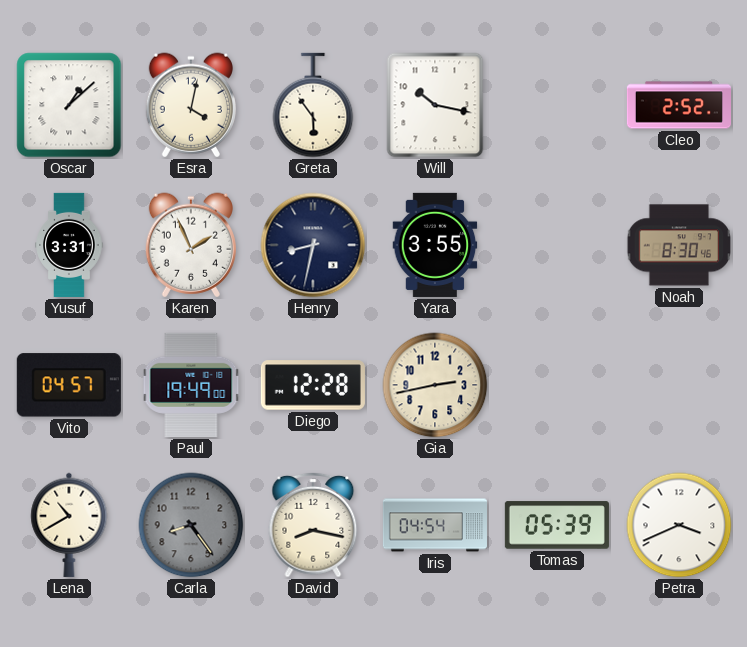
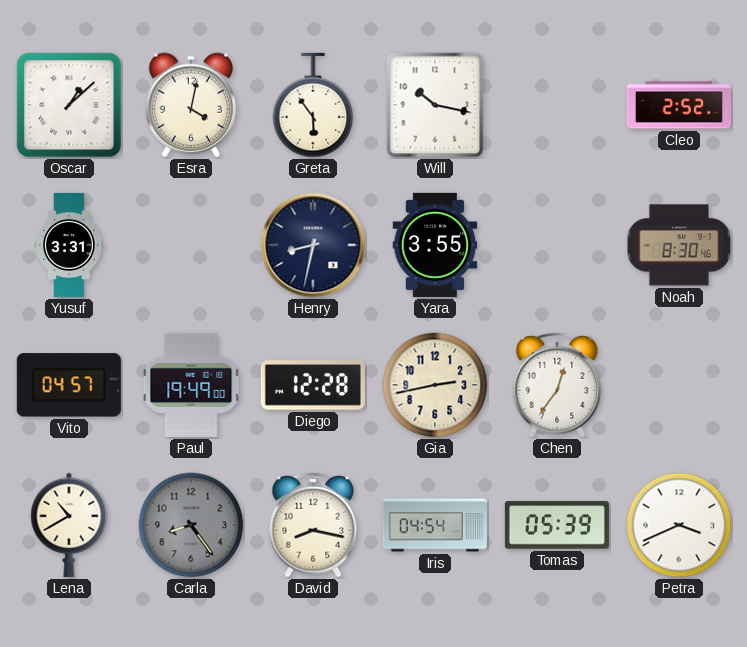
Karen: 1:56 -> none
Chen: none -> 12:36
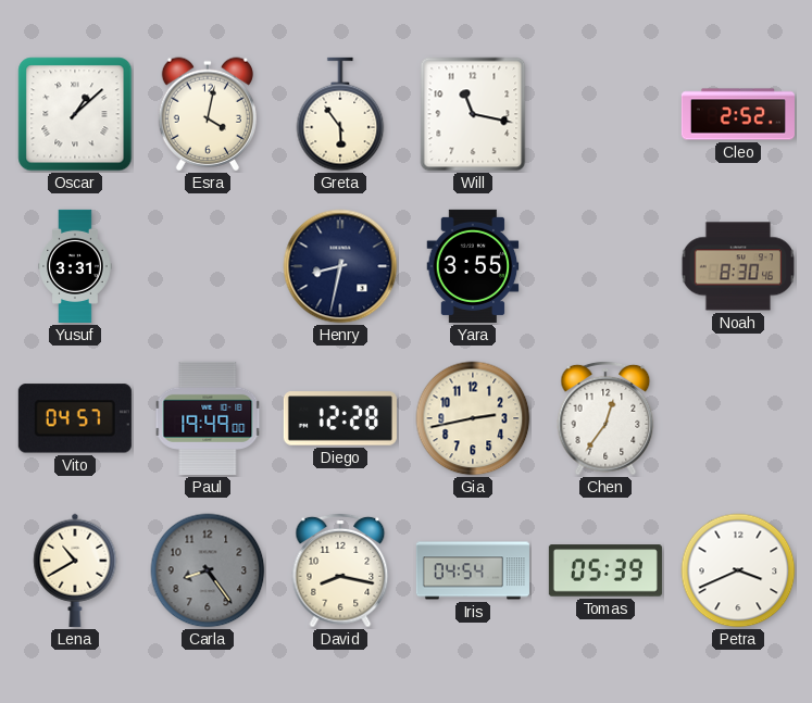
Will: 10:17 -> 11:17
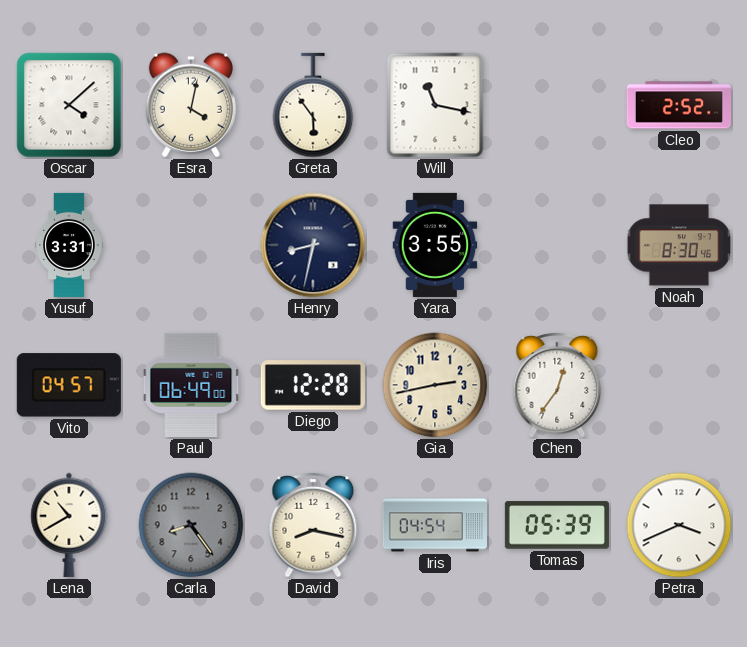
Oscar: 1:08 -> 4:08
Paul: 19:49 -> 06:49
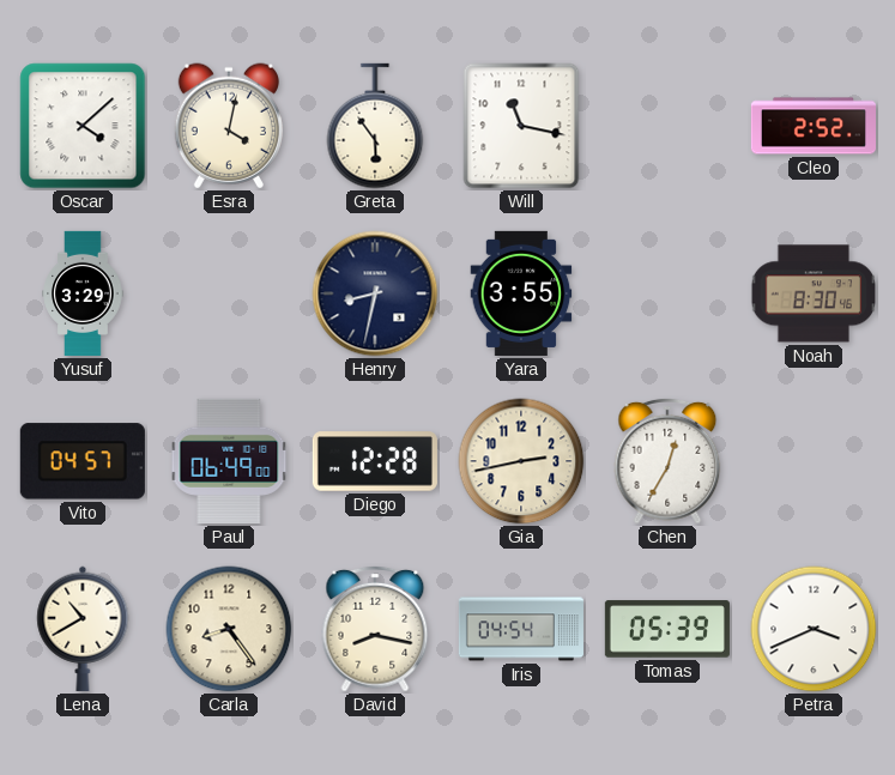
Yusuf: 3:31 -> 3:29
Chen: 12:36 -> 12:35
Carla dial: grey -> cream
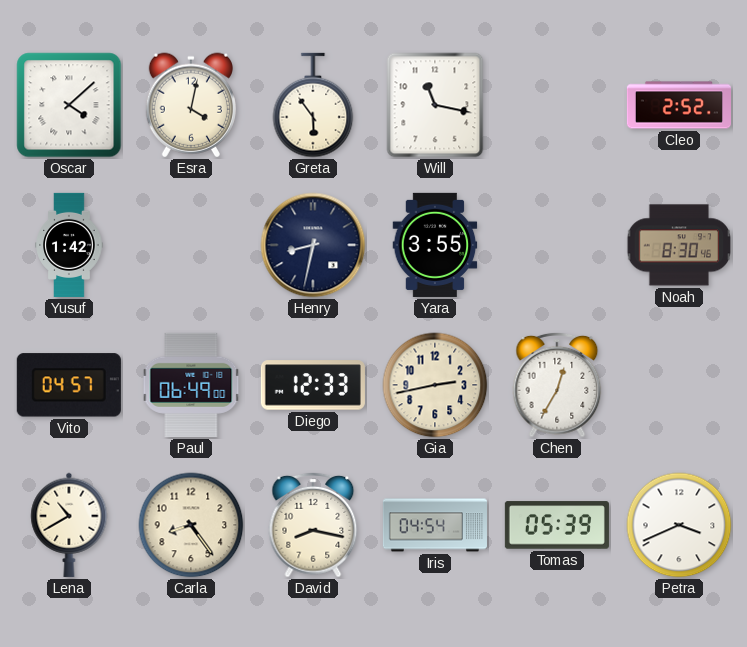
Yusuf: 3:29 -> 1:42
Diego: 12:28 -> 12:33
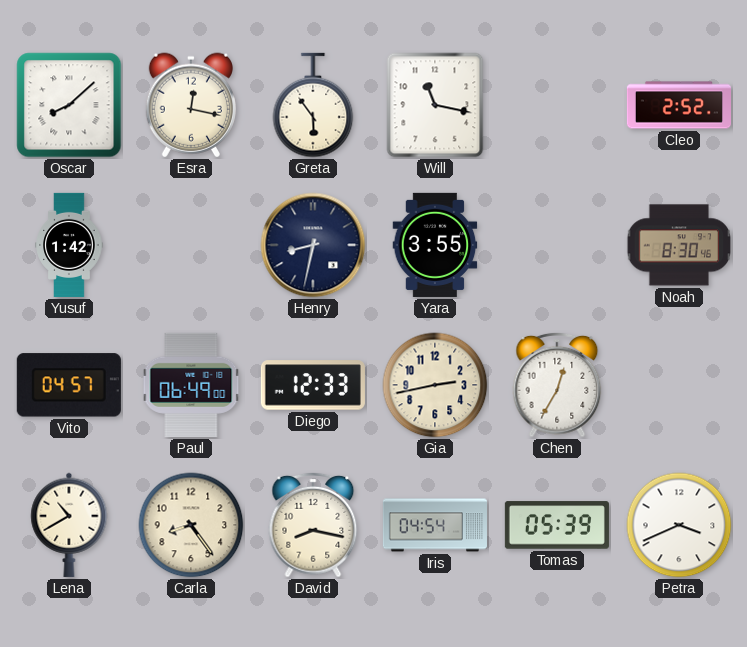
Oscar: 4:08 -> 8:08
Esra: 4:02 -> 12:17
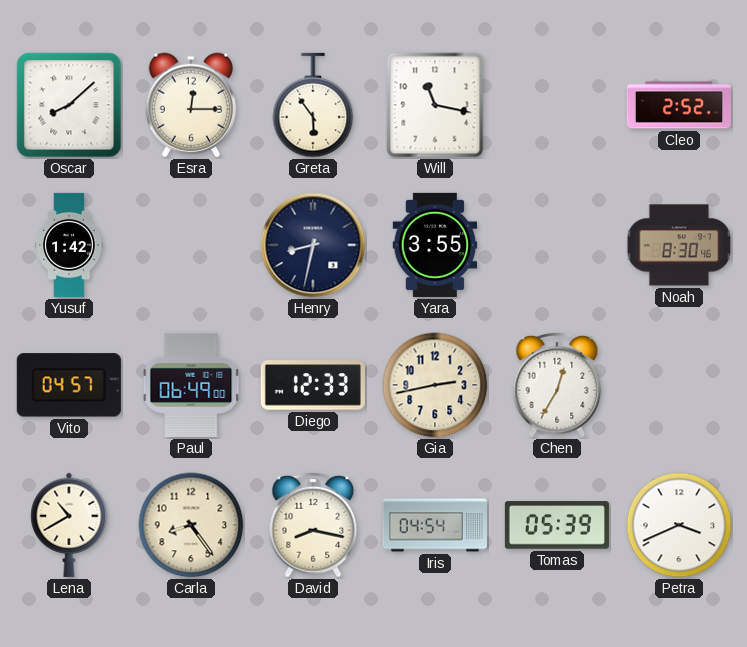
Esra: 12:17 -> 12:15
